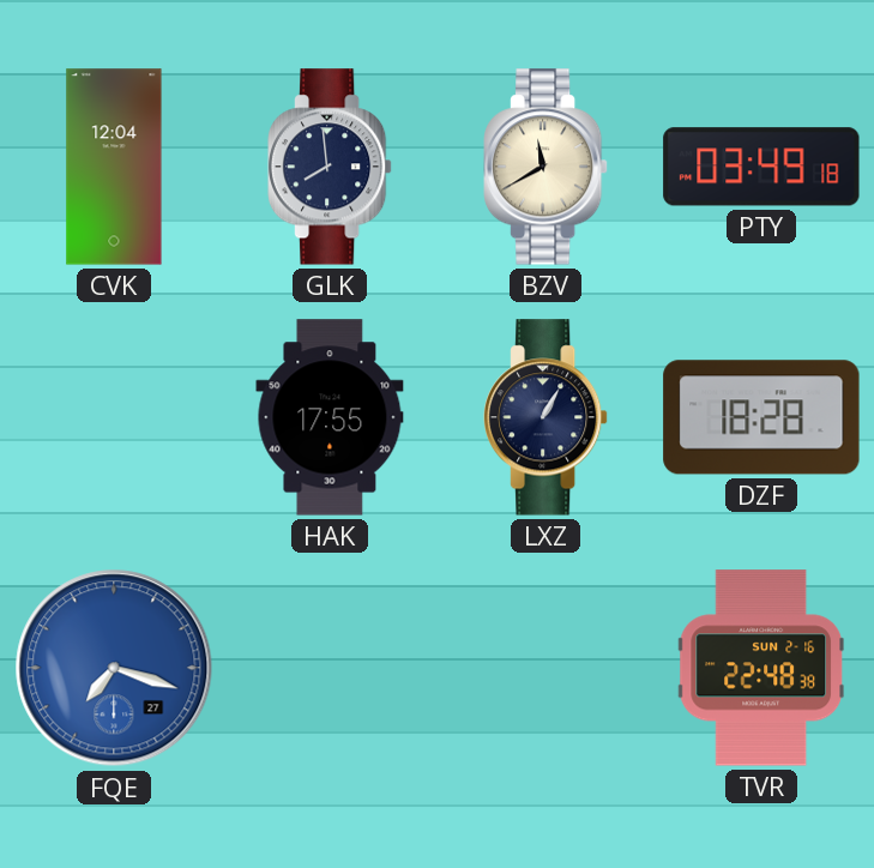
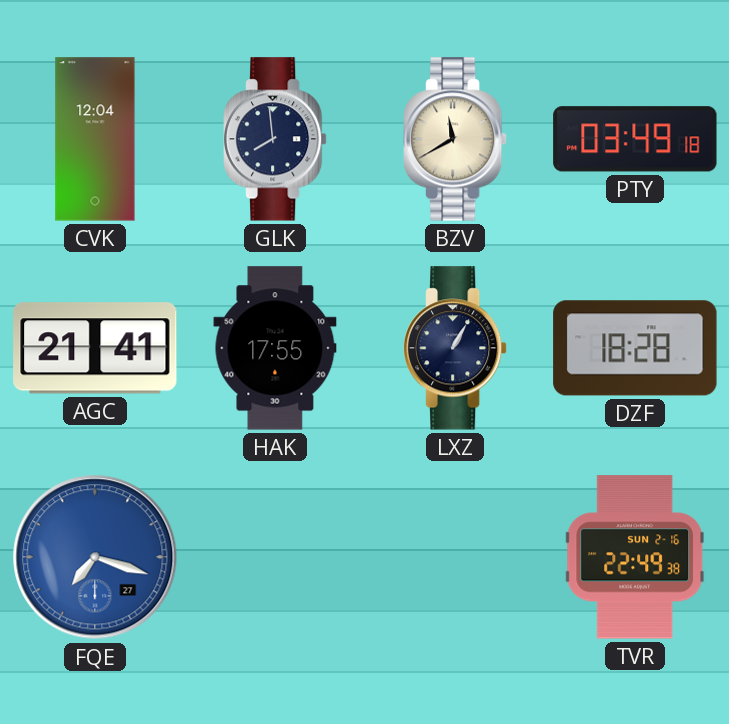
AGC: none -> 21:41
TVR: 22:48 -> 22:49
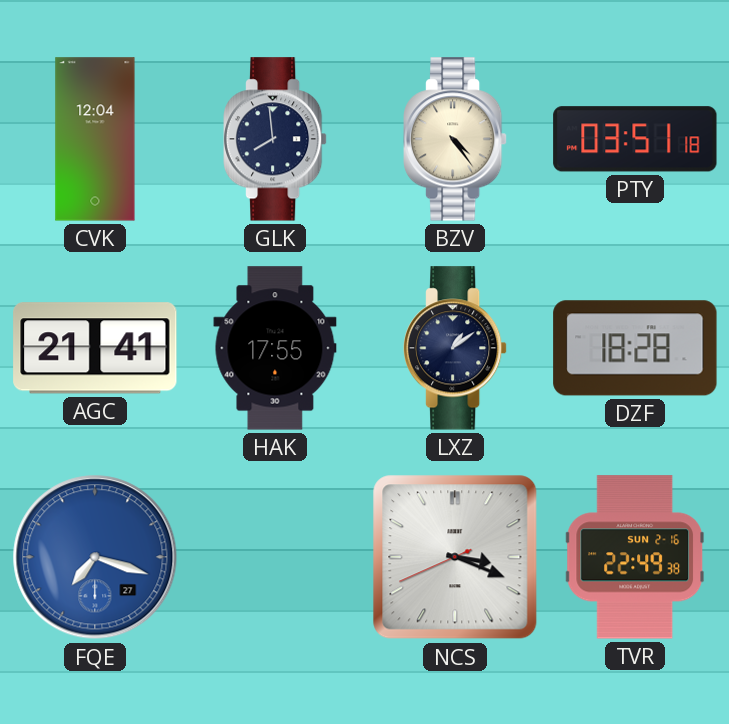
BZV: 11:40 -> 4:24
PTY: 03:49 -> 03:51
LXZ: 1:05 -> 1:09
NCS: none -> 3:18
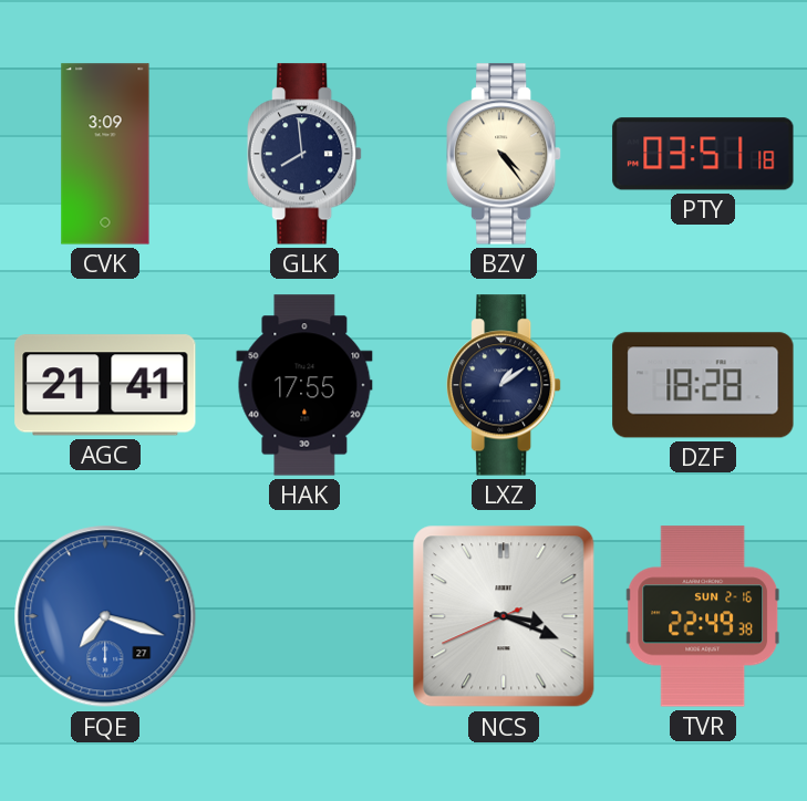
CVK: 12:04 -> 3:09
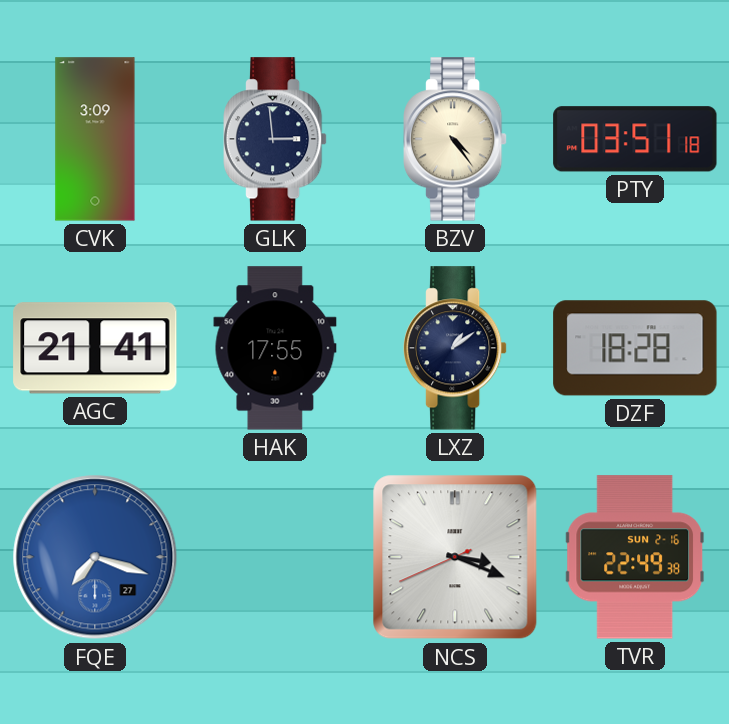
GLK: 7:59 -> 2:59
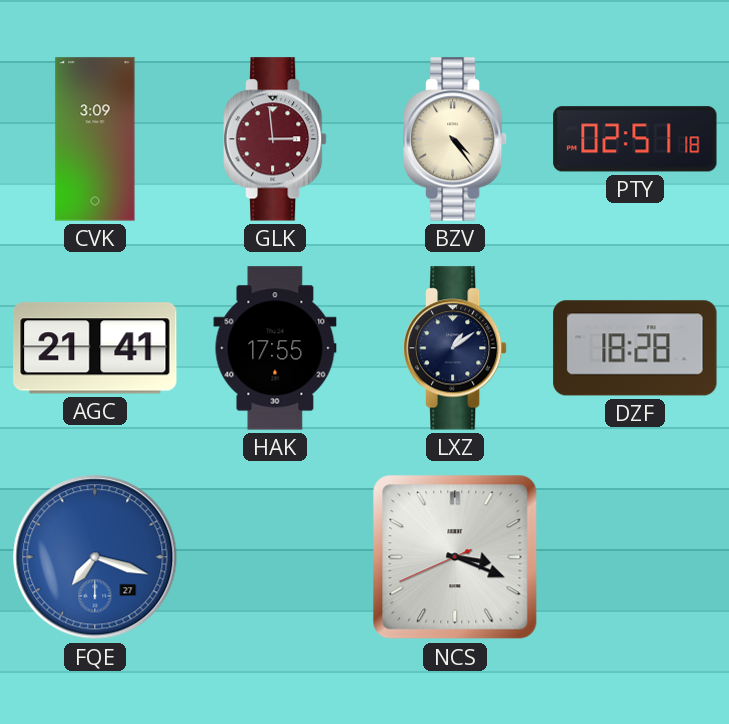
GLK dial: navy -> burgundy
PTY: 03:51 -> 02:51
TVR: 22:49 -> none
